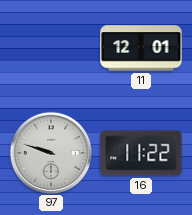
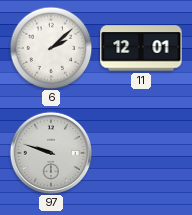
6: none -> 2:08
16: 11:22 -> none
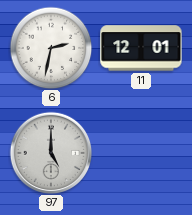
6: 2:08 -> 2:32
97: 9:48 -> 5:00
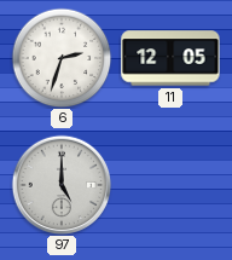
6: 2:32 -> 2:33
11: 12:01 -> 12:05
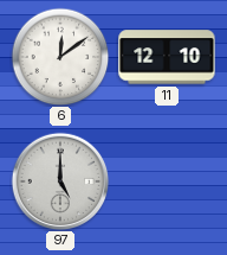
6: 2:33 -> 12:09
11: 12:05 -> 12:10
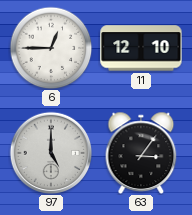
6: 12:09 -> 12:45
63: none -> 3:06
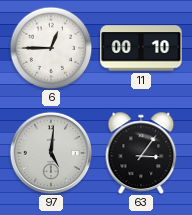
11: 12:10 -> 00:10
97: 5:00 -> 5:01
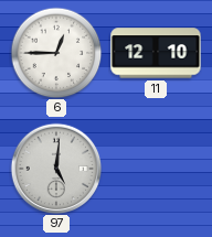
11: 00:10 -> 12:10
63: 3:06 -> none
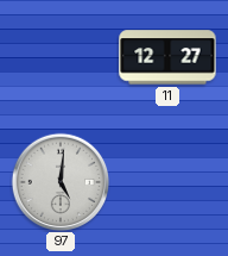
6: 12:45 -> none
11: 12:10 -> 12:27
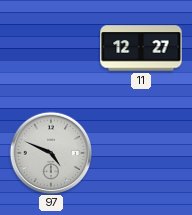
97: 5:01 -> 4:49
